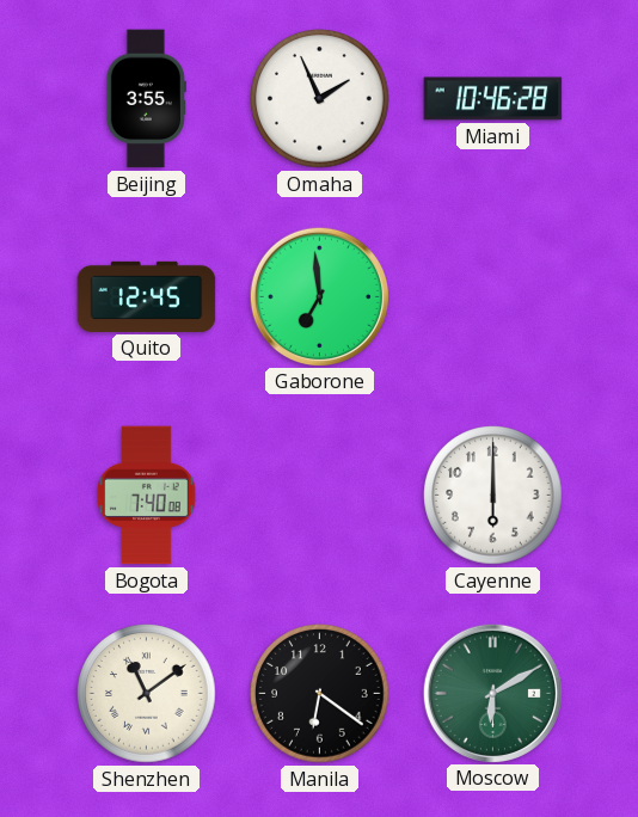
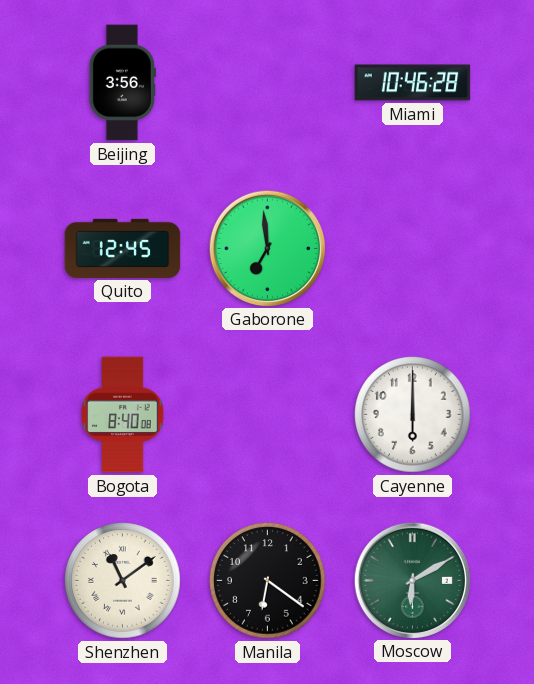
Beijing: 3:55 -> 3:56
Omaha: 1:56 -> none
Bogota: 7:40 -> 8:40
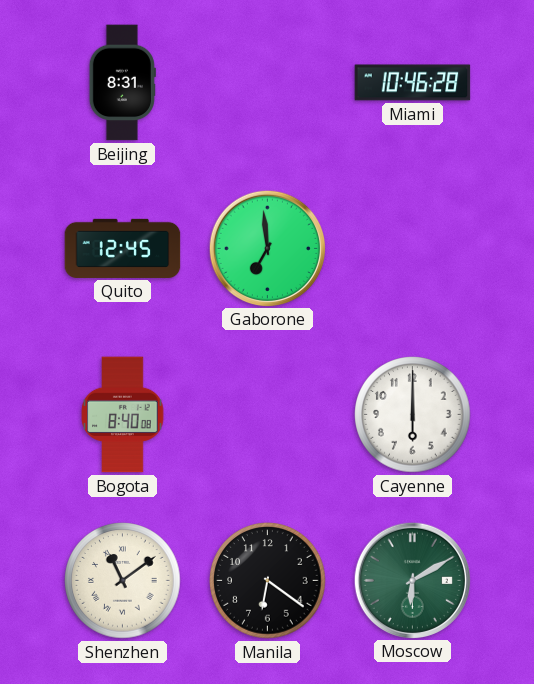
Beijing: 3:56 -> 8:31
